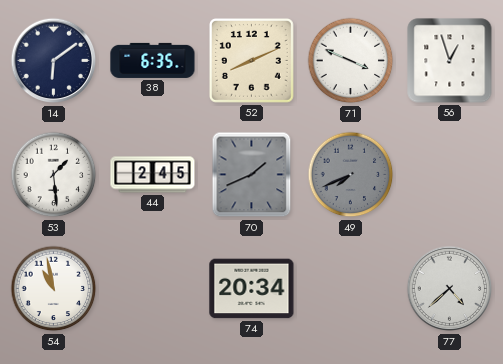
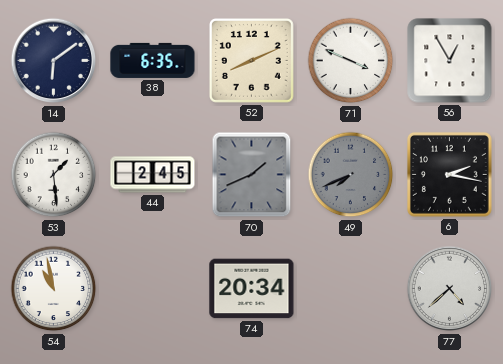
56: 12:57 -> 12:55
6: none -> 2:17
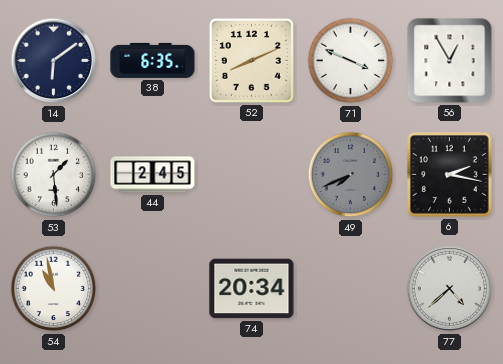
70: 1:41 -> none
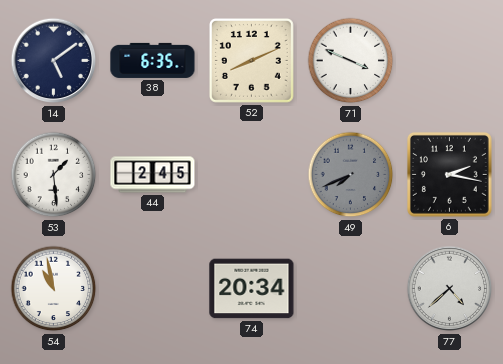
14: 6:09 -> 5:09
56: 12:55 -> none
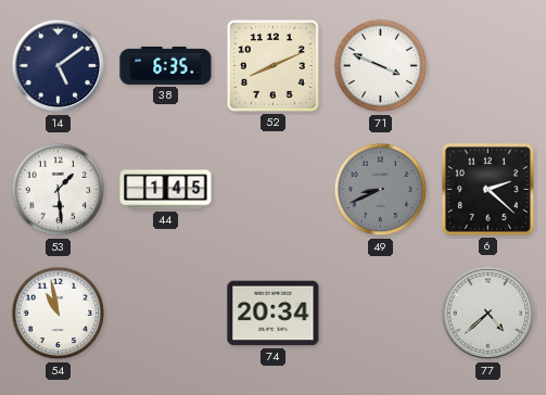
44: 2:45 -> 1:45
49: 7:41 -> 8:41
6: 2:17 -> 2:22
